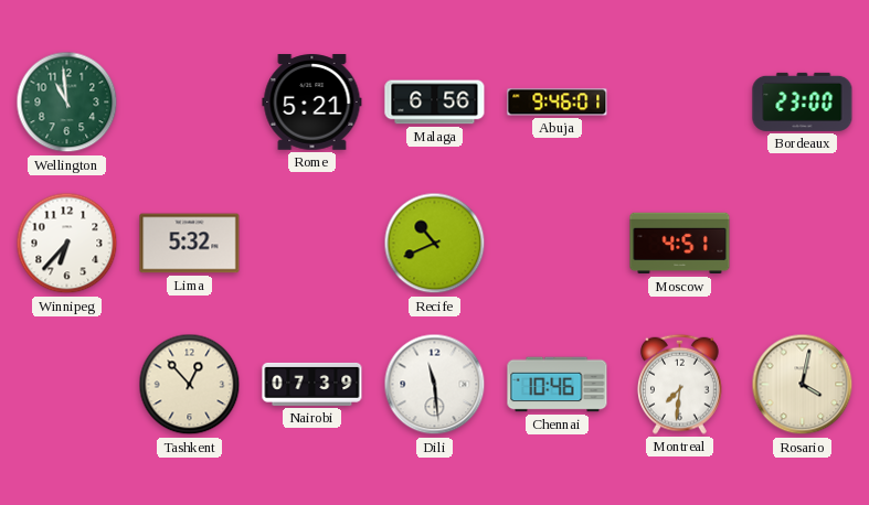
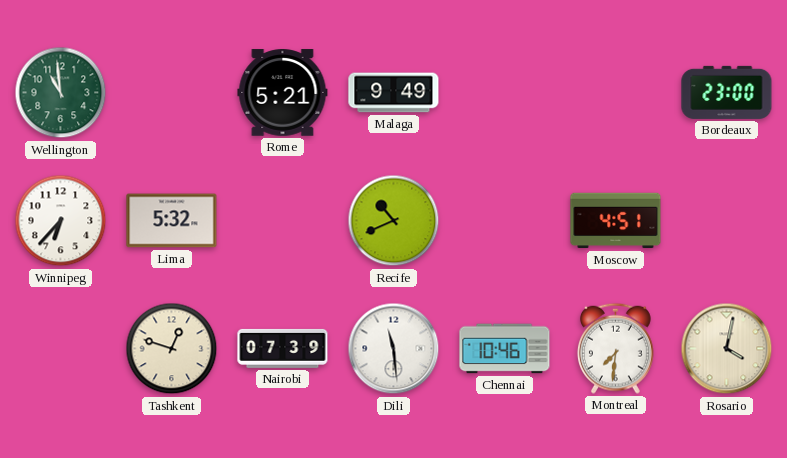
Malaga: 6:56 -> 9:49
Abuja: 9:46 -> none
Tashkent: 12:53 -> 12:48
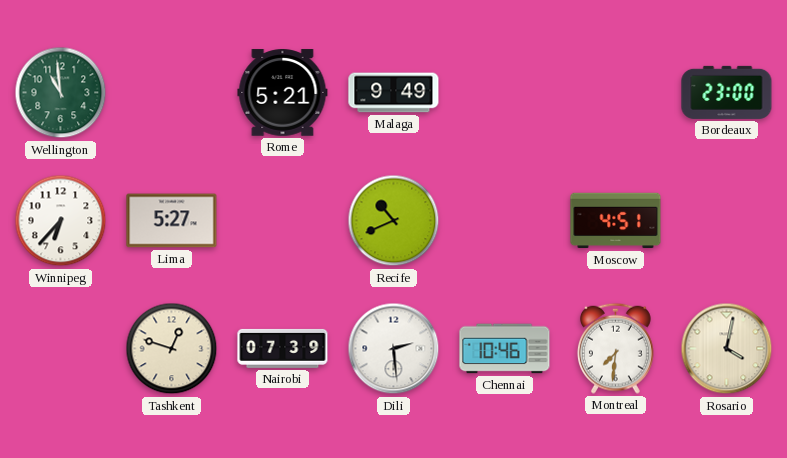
Lima: 5:32 -> 5:27
Dili: 11:29 -> 2:29
